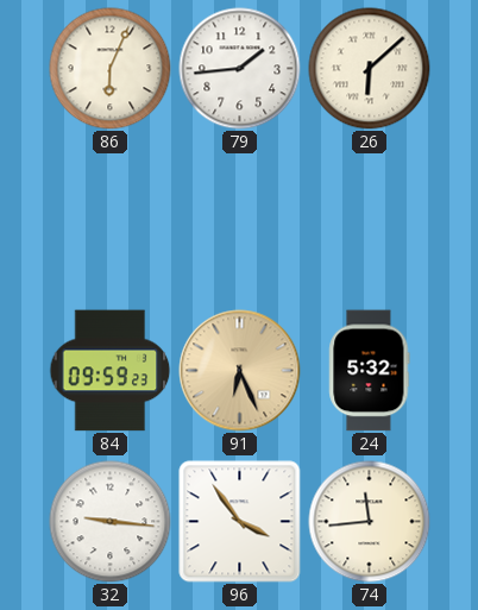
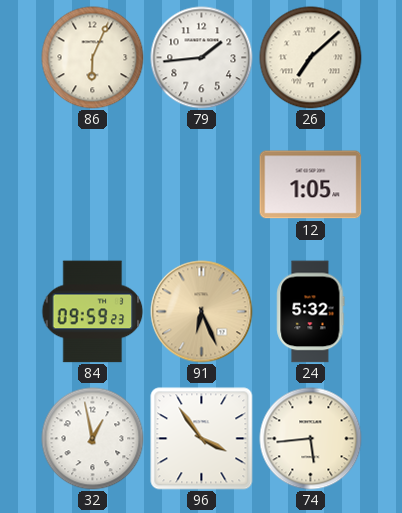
26: 6:08 -> 7:08
12: none -> 1:05
32: 9:16 -> 12:58
74: 11:44 -> 5:44
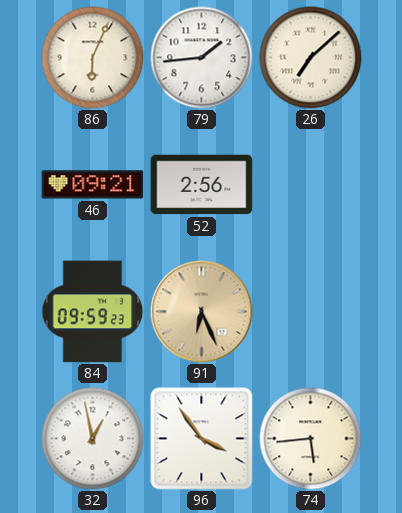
46: none -> 09:21
52: none -> 2:56
12: 1:05 -> none
24: 5:32 -> none
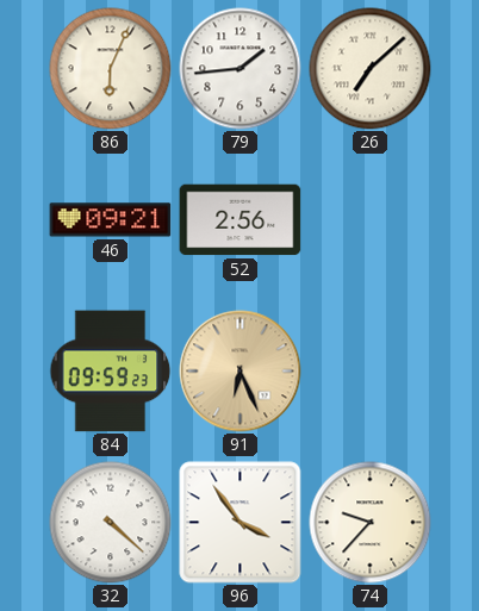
32: 12:58 -> 4:22
74: 5:44 -> 9:37
